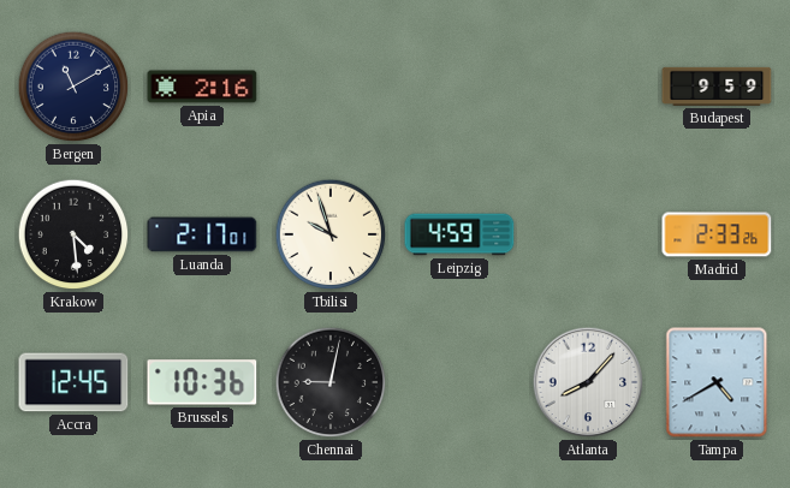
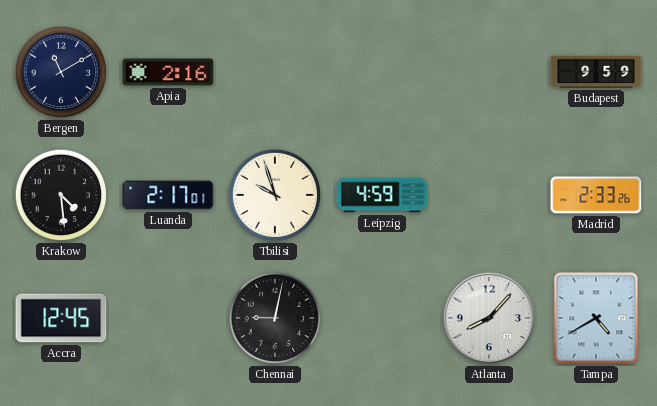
Brussels: 10:36 -> none
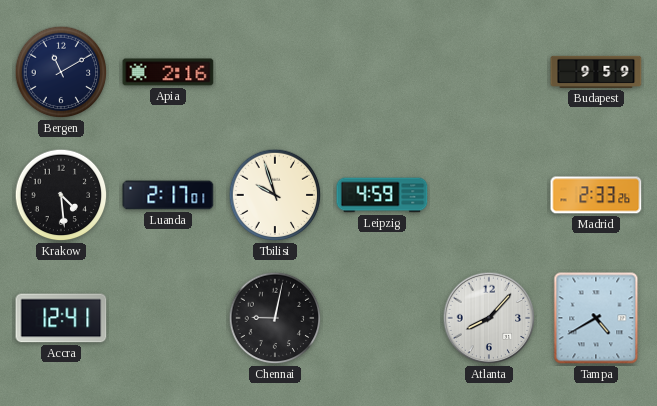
Accra: 12:45 -> 12:41
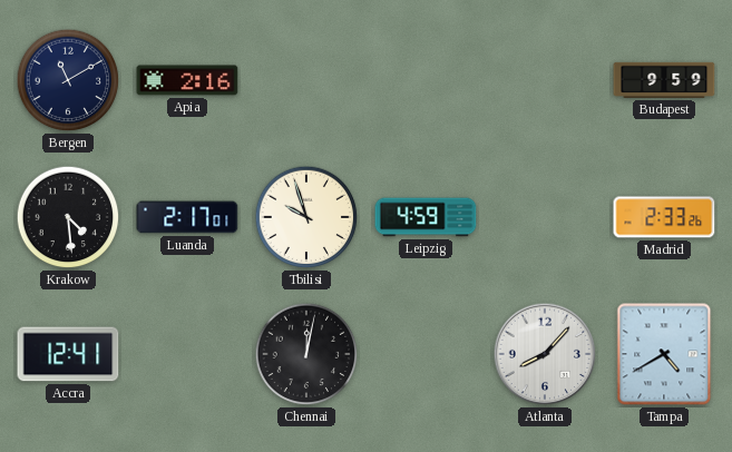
Chennai: 9:02 -> 12:02
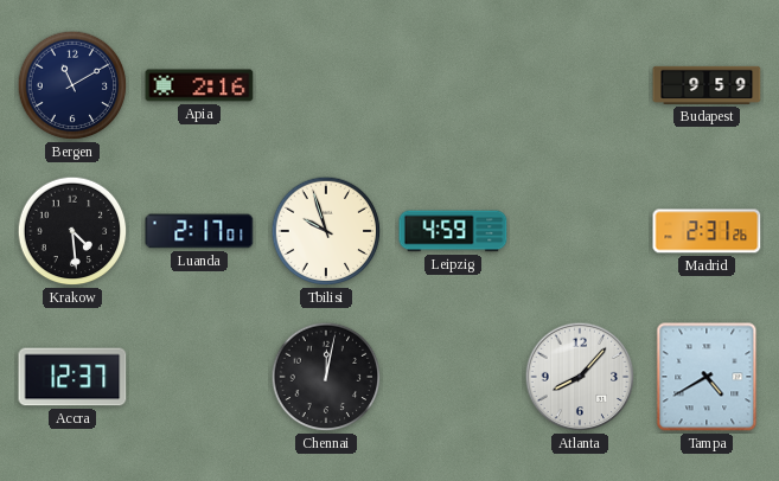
Madrid: 2:33 -> 2:31
Accra: 12:41 -> 12:37
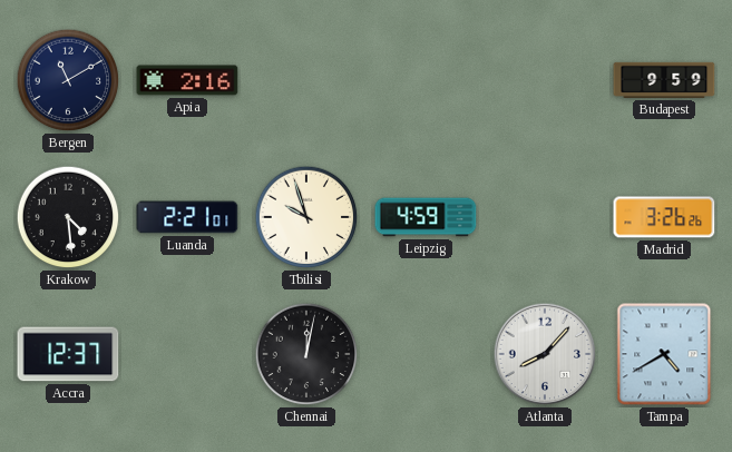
Luanda: 2:17 -> 2:21
Madrid: 2:31 -> 3:26
